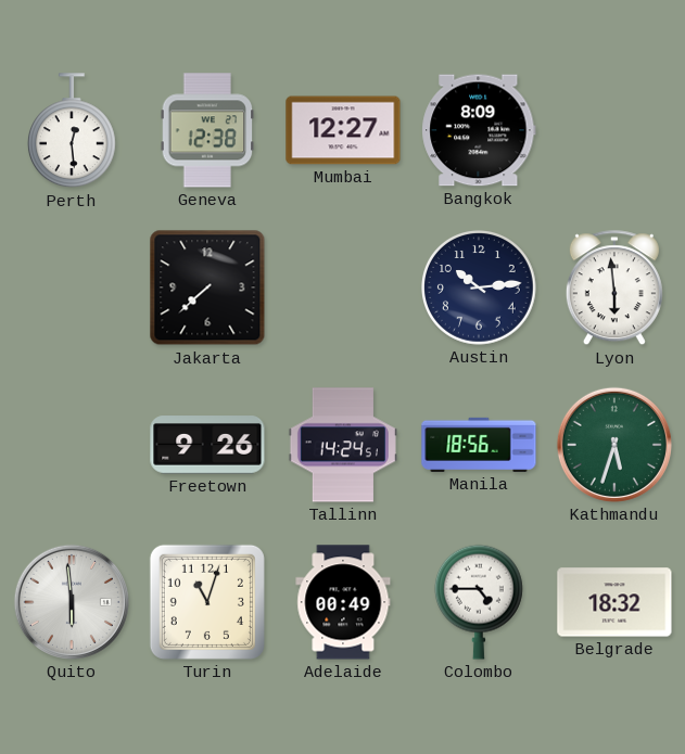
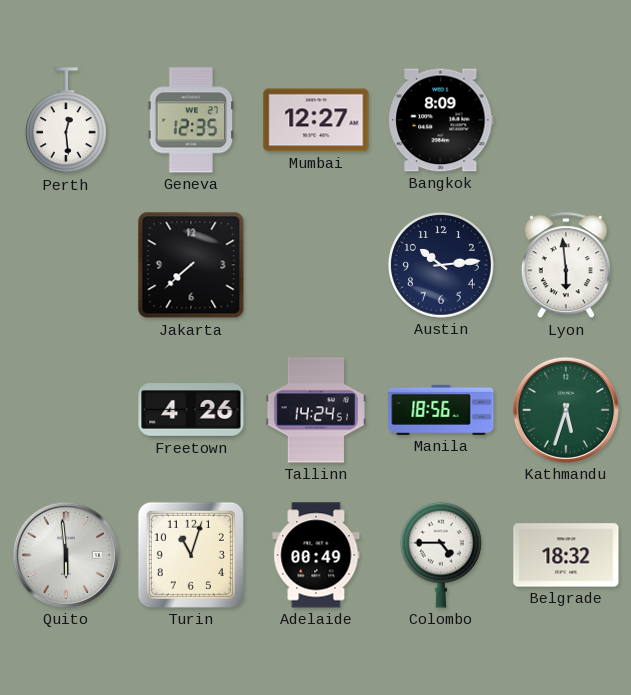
Geneva: 12:38 -> 12:35
Freetown: 9:26 -> 4:26
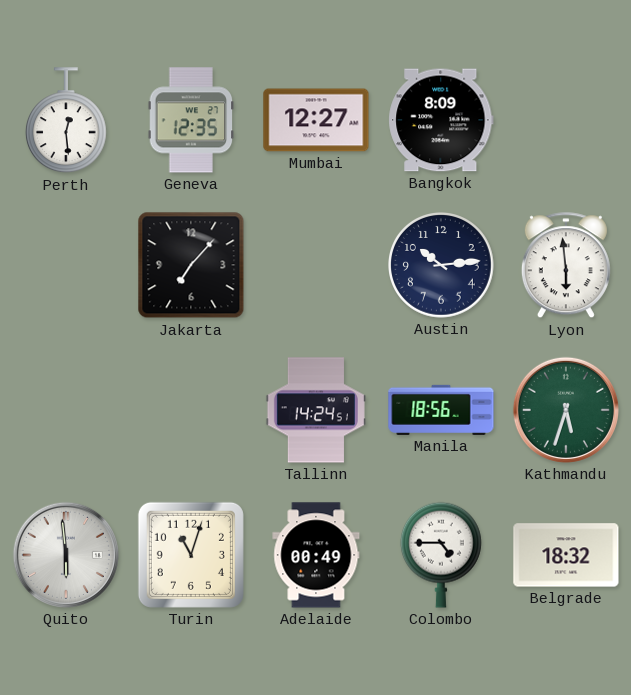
Jakarta: 7:38 -> 7:07
Freetown: 4:26 -> none
